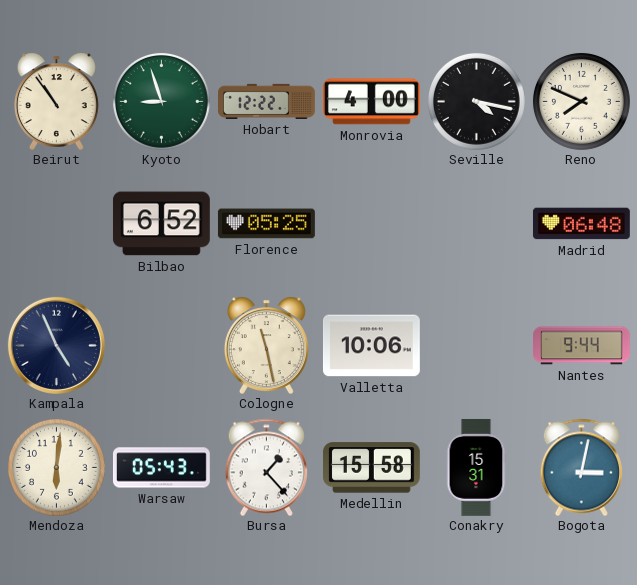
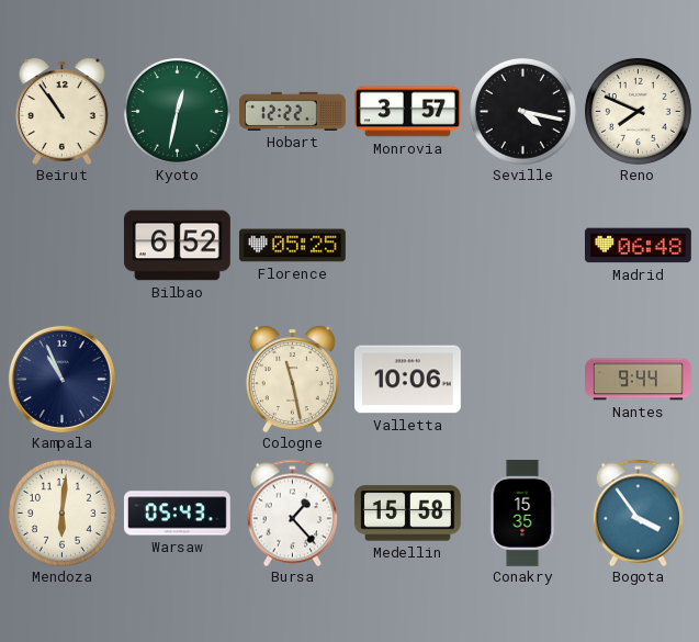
Kyoto: 8:57 -> 12:32
Monrovia: 4:00 -> 3:57
Kampala: 4:56 -> 10:56
Conakry: 15:31 -> 15:35
Bogota: 3:02 -> 3:54
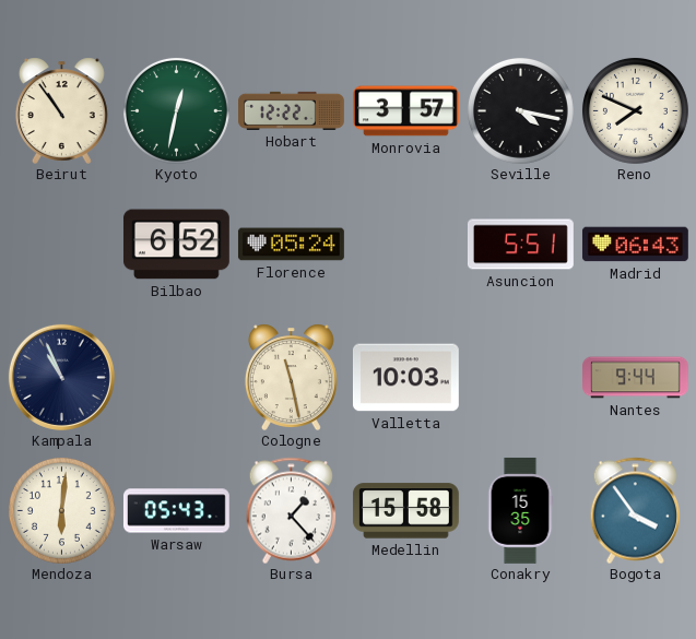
Florence: 05:25 -> 05:24
Asuncion: none -> 5:51
Madrid: 06:48 -> 06:43
Valletta: 10:06 -> 10:03
